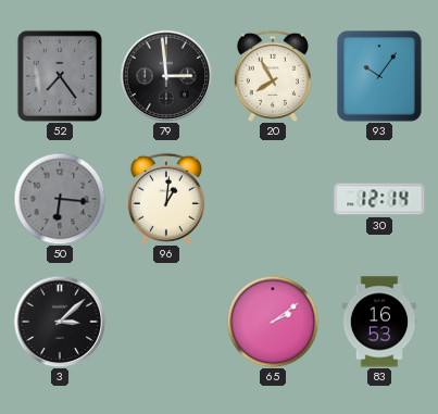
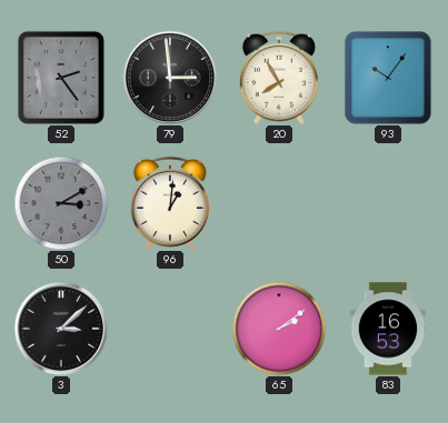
52: 7:24 -> 2:24
50: 6:16 -> 3:10
30: 12:14 -> none
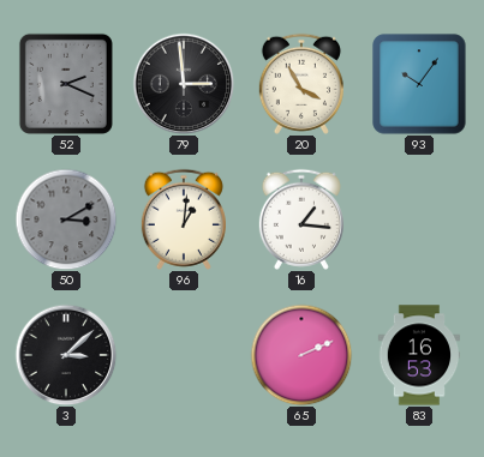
52: 2:24 -> 2:19
20: 7:55 -> 3:55
16: none -> 1:16
65: 2:09 -> 2:11
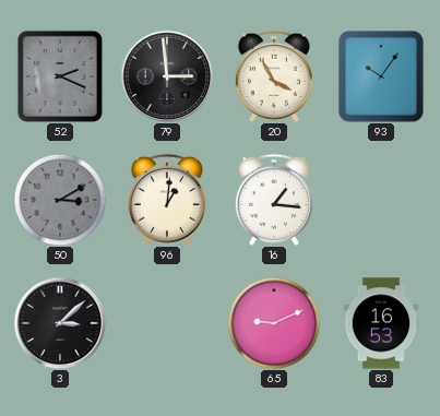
65: 2:11 -> 9:11
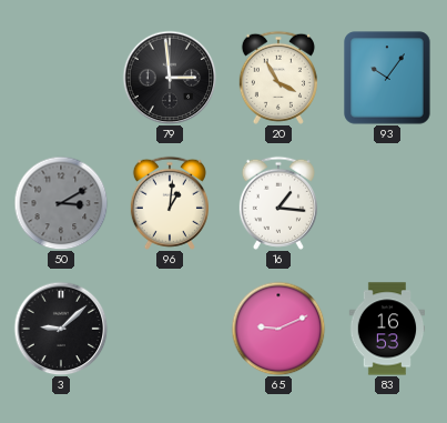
52: 2:19 -> none
3: 3:08 -> 9:08
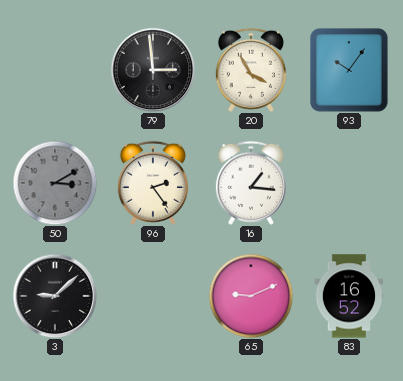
96: 1:01 -> 2:24
83: 16:53 -> 16:52
